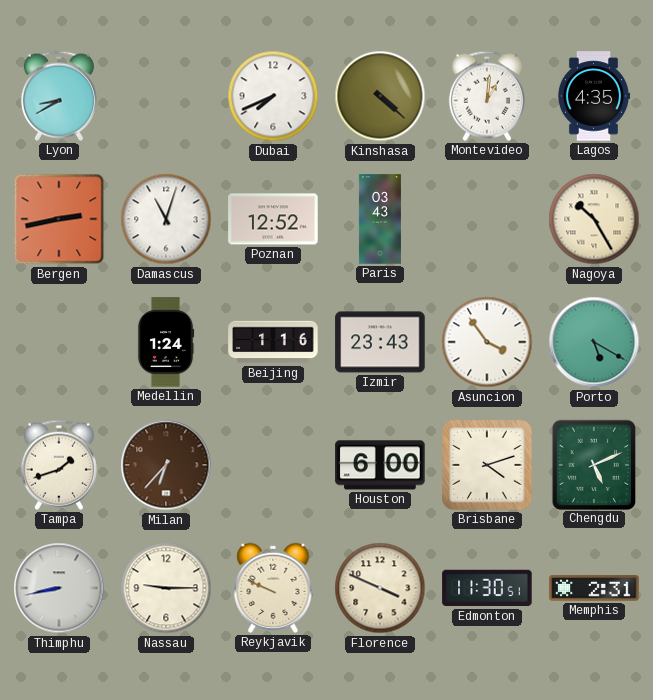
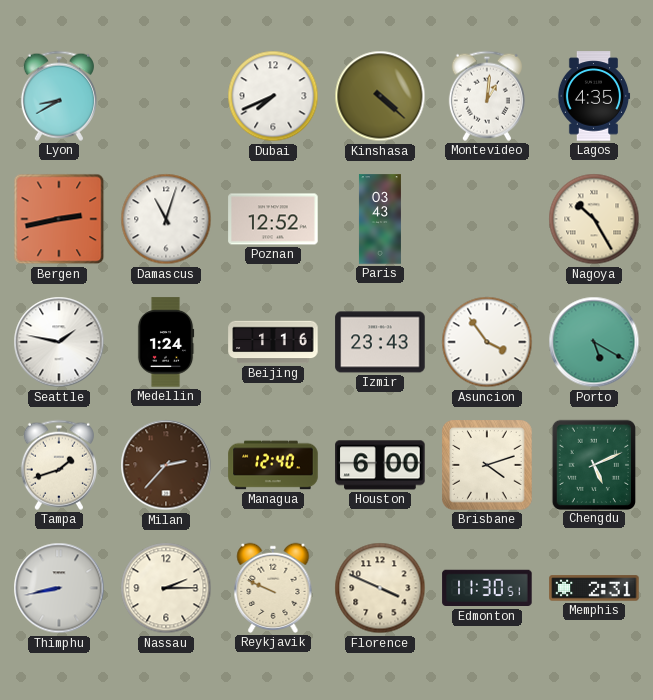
Seattle: none -> 1:47
Milan: 6:37 -> 2:37
Managua: none -> 12:40
Nassau: 9:15 -> 2:15
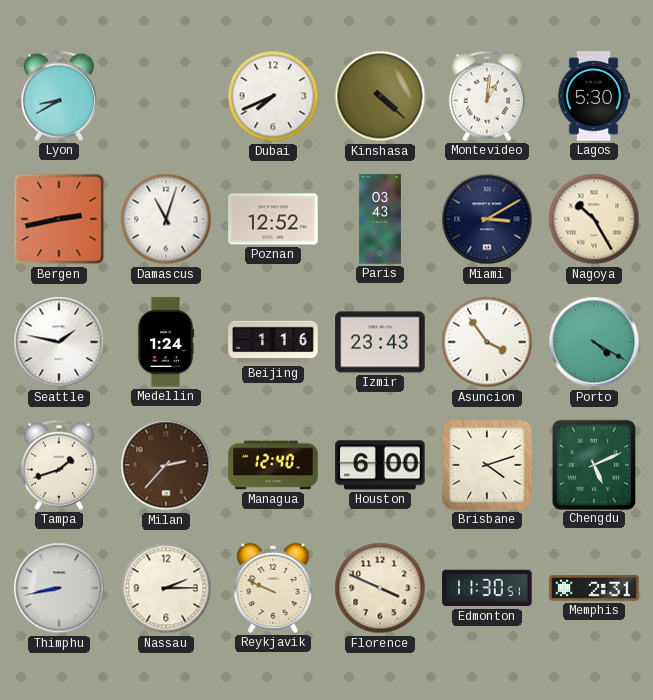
Lagos: 4:35 -> 5:30
Miami: none -> 3:10
Porto: 5:20 -> 4:20
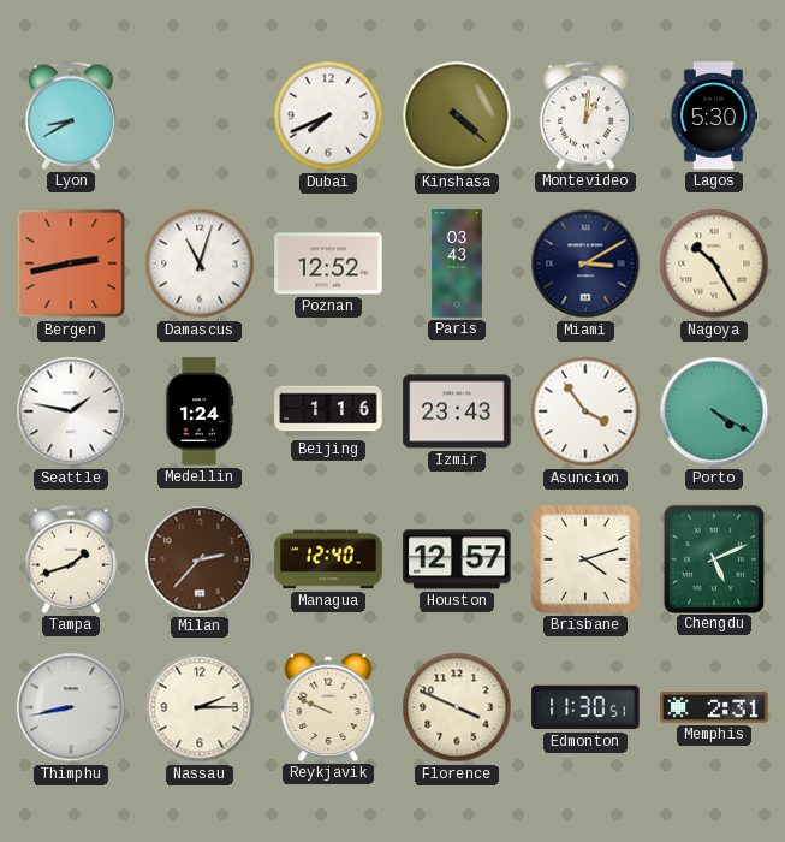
Houston: 6:00 -> 12:57
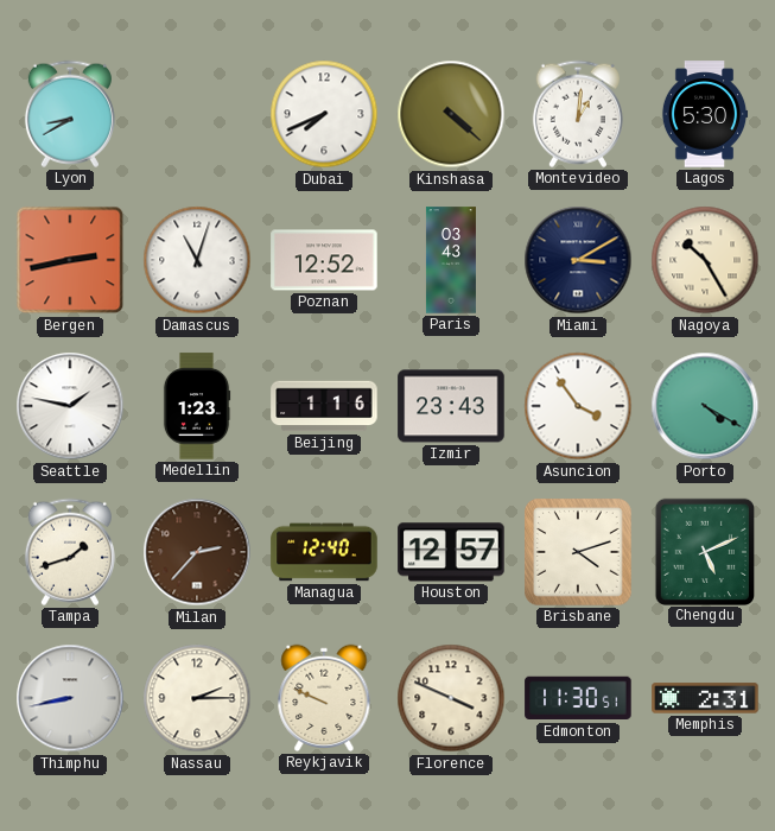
Medellin: 1:24 -> 1:23
